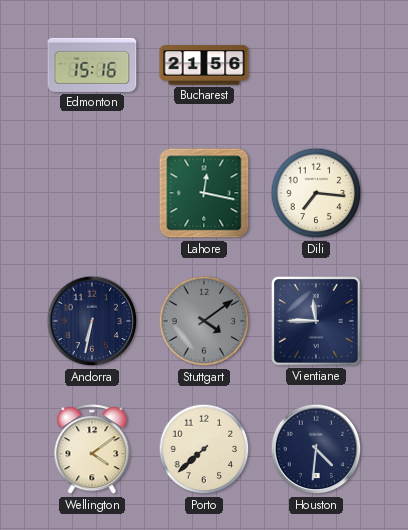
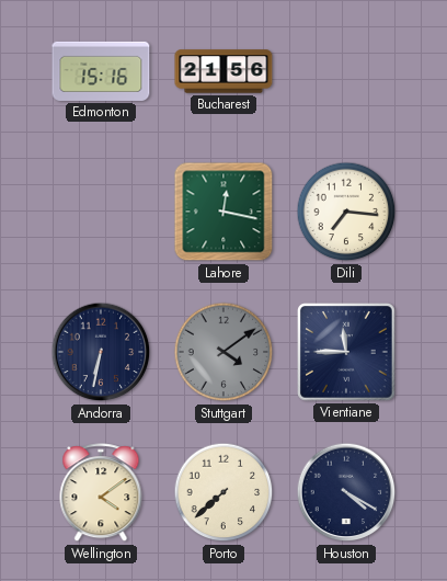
Houston: 4:31 -> 4:20
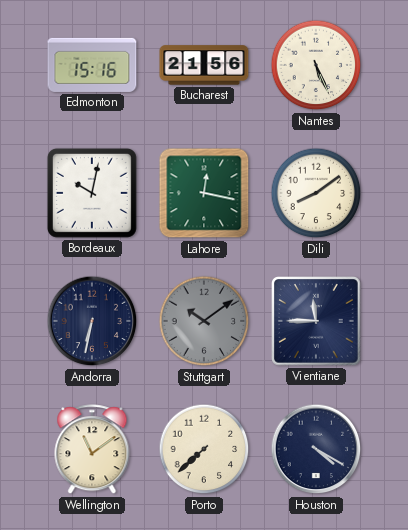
Nantes: none -> 5:26
Bordeaux: none -> 10:02
Dili: 7:16 -> 8:09
Stuttgart: 4:09 -> 10:09
Wellington: 4:09 -> 11:09
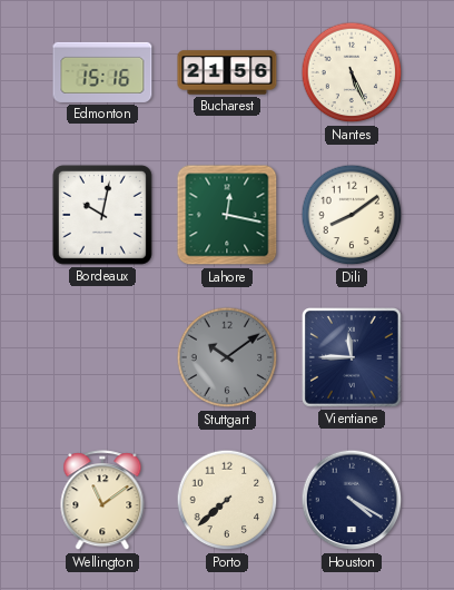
Andorra: 6:32 -> none
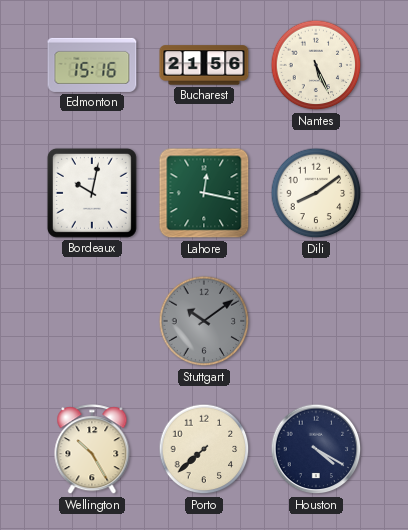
Vientiane: 11:45 -> none
Wellington: 11:09 -> 10:25
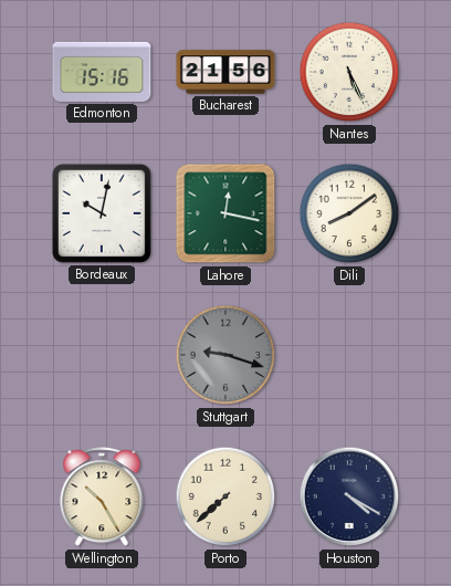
Stuttgart: 10:09 -> 9:18
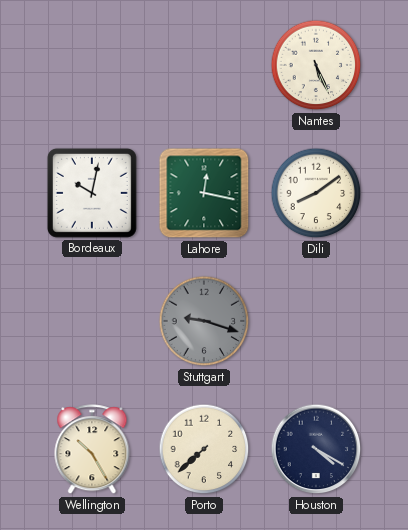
Edmonton: 15:16 -> none
Bucharest: 21:56 -> none
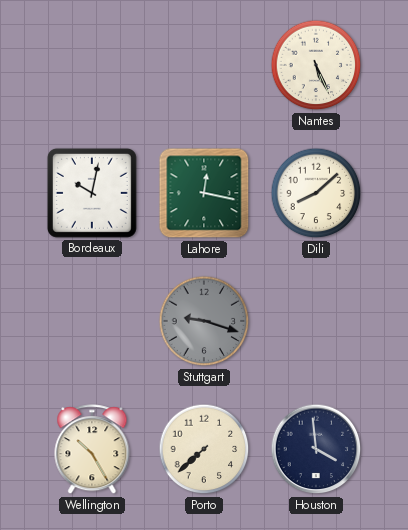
Dili: 8:09 -> 8:08
Houston: 4:20 -> 3:59
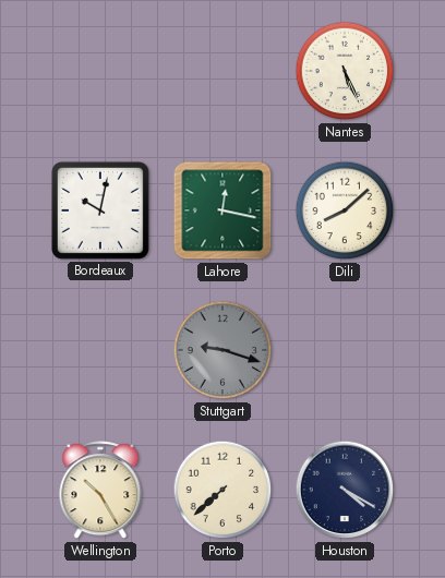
Houston: 3:59 -> 4:20
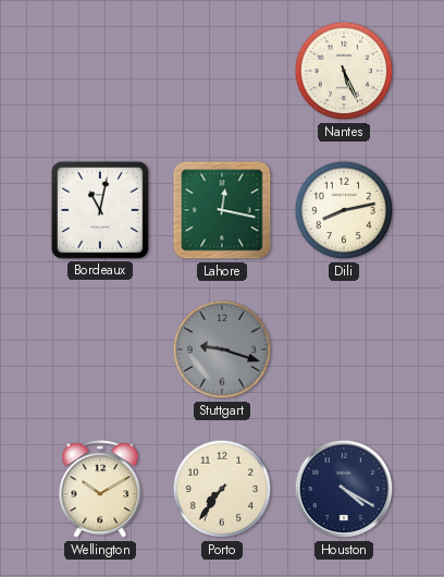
Bordeaux: 10:02 -> 11:02
Dili: 8:08 -> 8:13
Wellington: 10:25 -> 10:10
Porto: 7:38 -> 7:36
